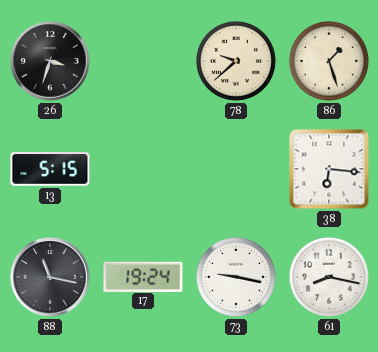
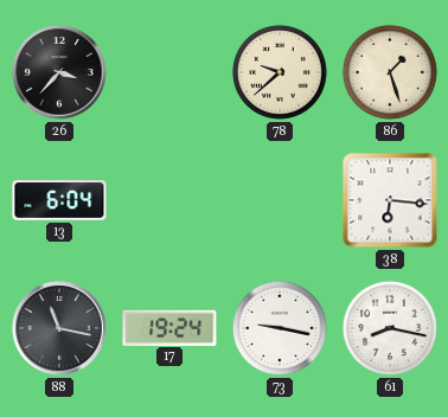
26: 3:33 -> 3:37
13: 5:15 -> 6:04
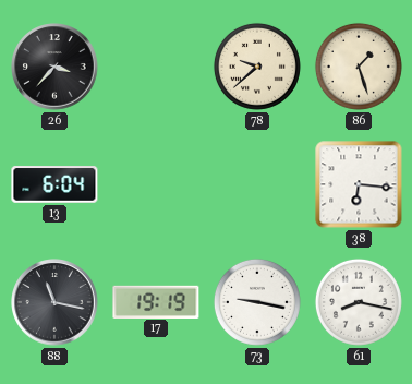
17: 19:24 -> 19:19
